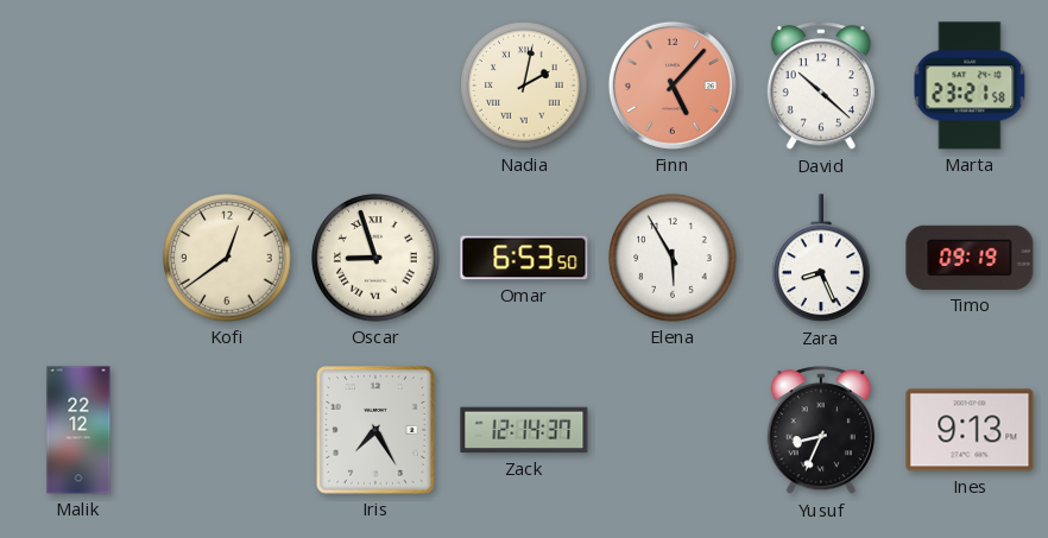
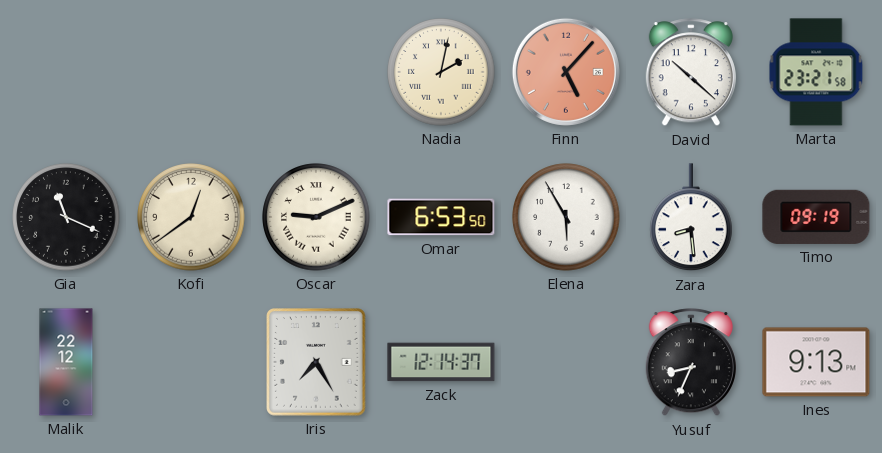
Gia: none -> 11:19
Oscar: 8:57 -> 9:11
Zara: 8:26 -> 8:29
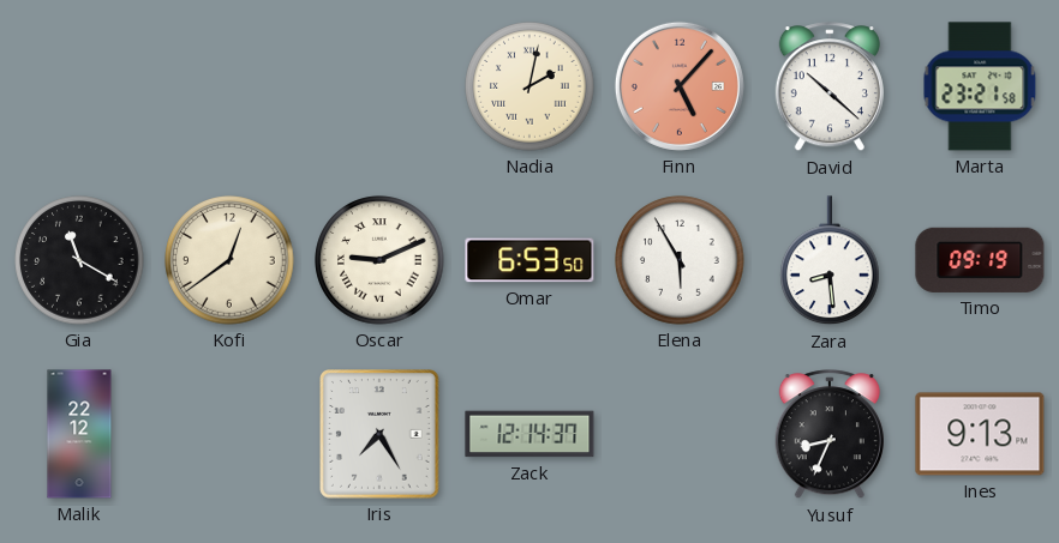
Gia: 11:19 -> 11:20
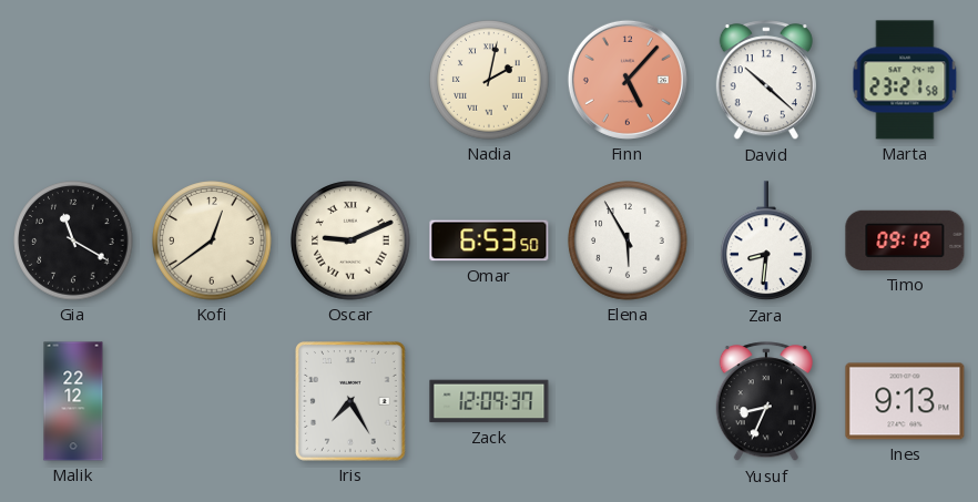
Zara: 8:29 -> 8:31
Zack: 12:14 -> 12:09
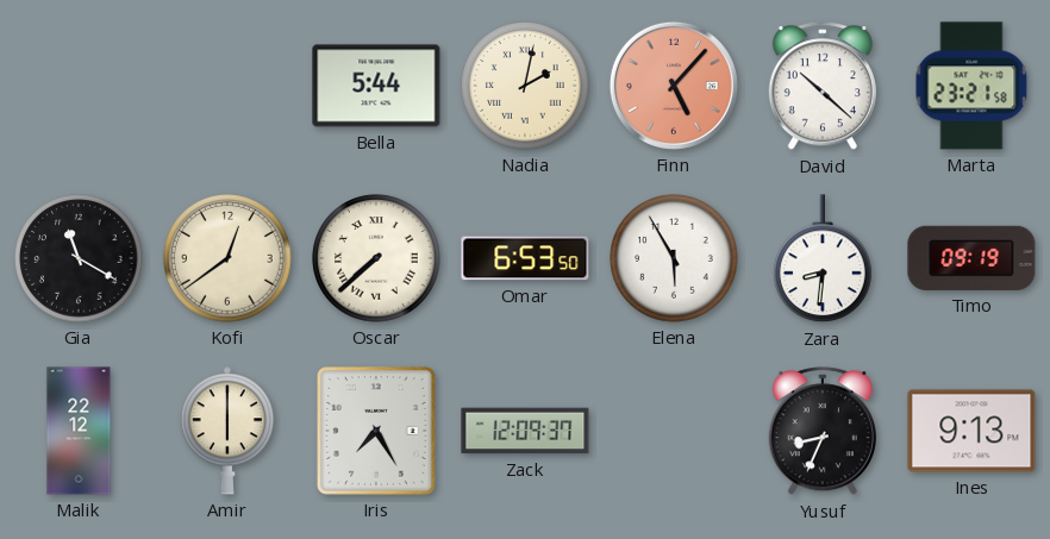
Bella: none -> 5:44
Oscar: 9:11 -> 7:38
Amir: none -> 6:00
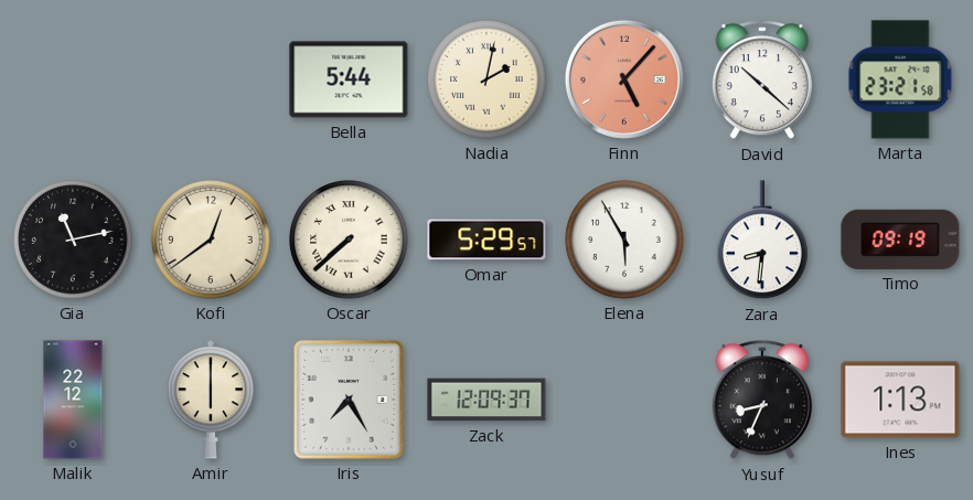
Gia: 11:20 -> 11:13
Omar: 6:53 -> 5:29
Ines: 9:13 -> 1:13
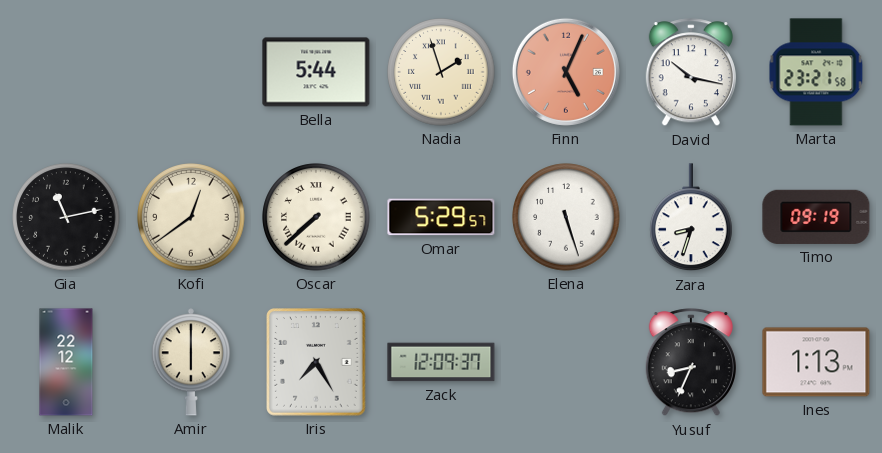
Nadia: 2:02 -> 1:57
Finn: 5:07 -> 5:04
David: 10:22 -> 10:17
Elena: 5:55 -> 5:27
Zara: 8:31 -> 8:33
